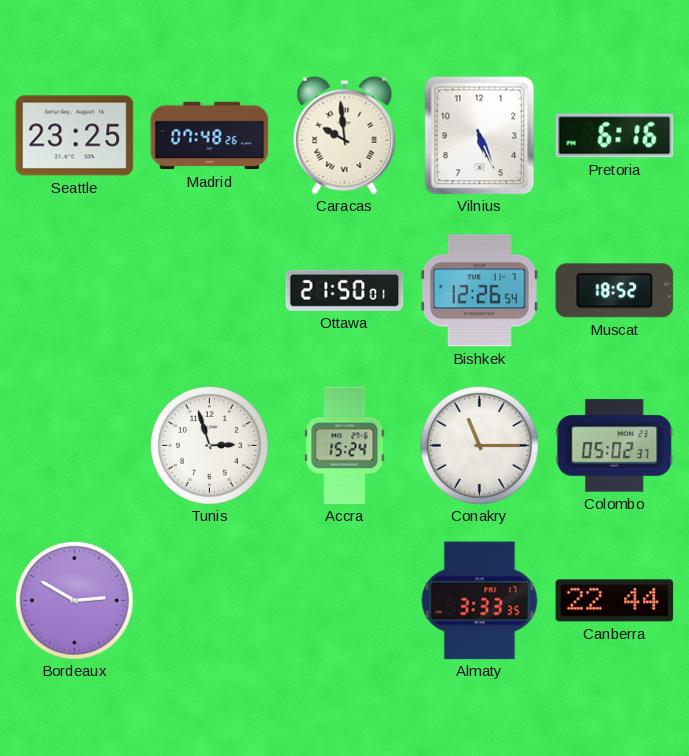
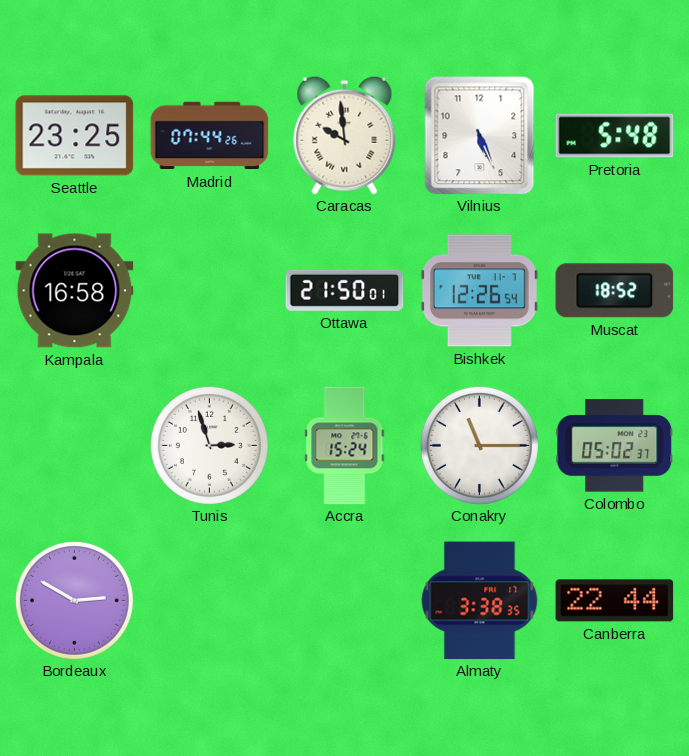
Madrid: 07:48 -> 07:44
Pretoria: 6:16 -> 5:48
Kampala: none -> 16:58
Almaty: 3:33 -> 3:38
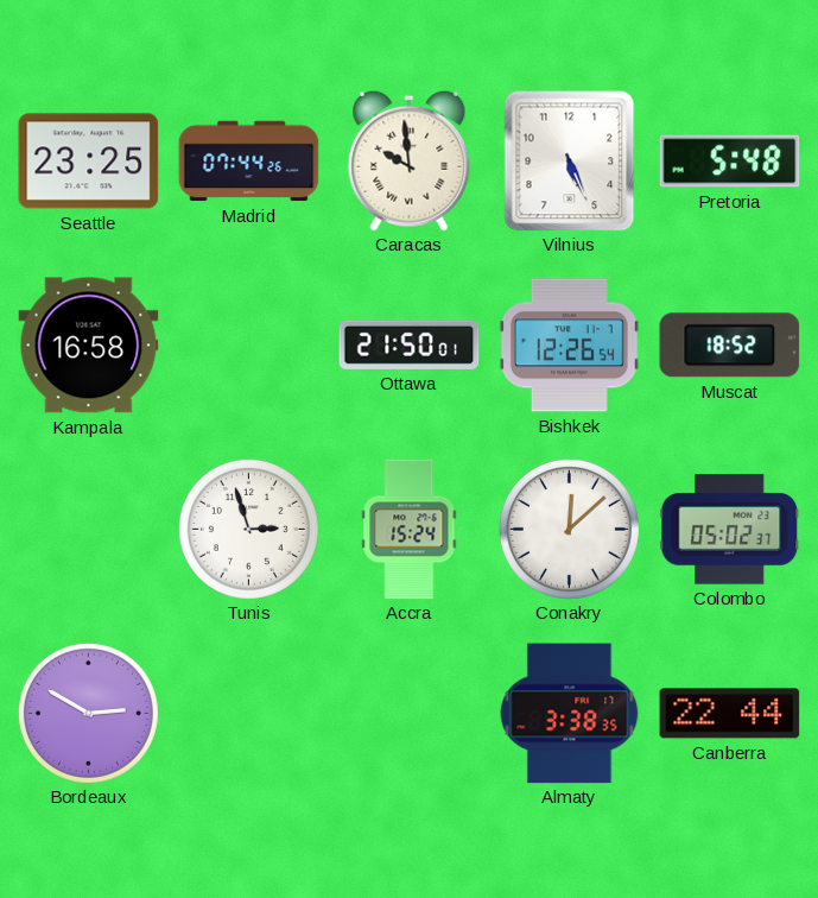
Conakry: 11:15 -> 12:08
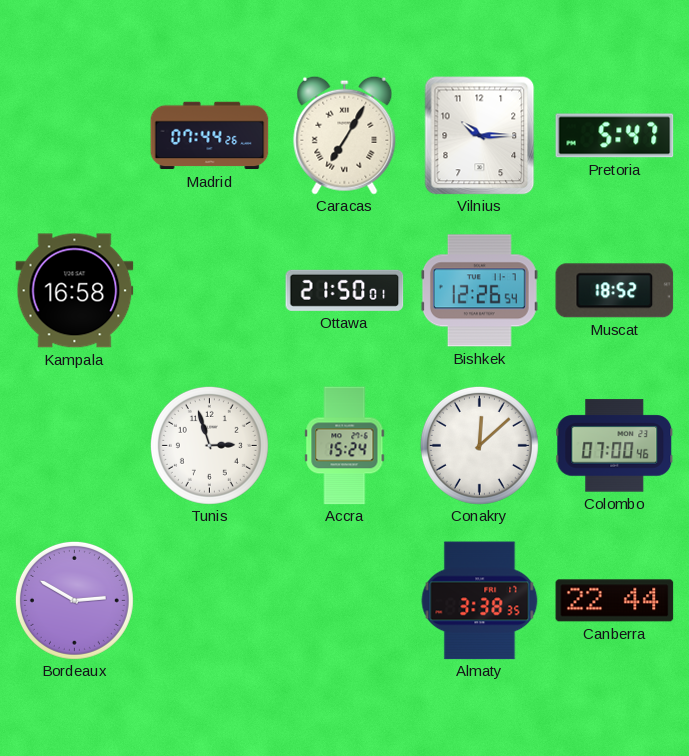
Seattle: 23:25 -> none
Caracas: 9:59 -> 7:05
Vilnius: 5:26 -> 10:15
Pretoria: 5:48 -> 5:47
Colombo: 05:02 -> 07:00
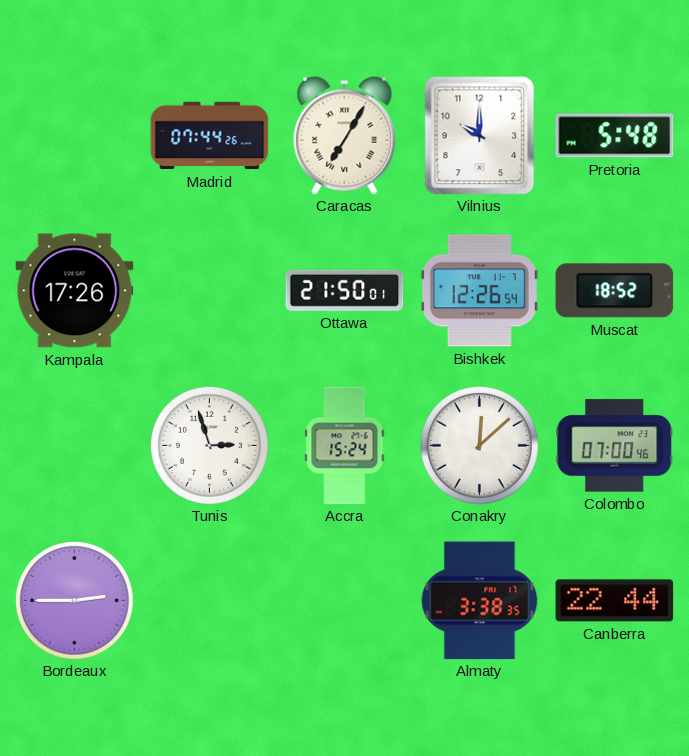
Vilnius: 10:15 -> 10:00
Pretoria: 5:47 -> 5:48
Kampala: 16:58 -> 17:26
Bordeaux: 2:50 -> 2:45
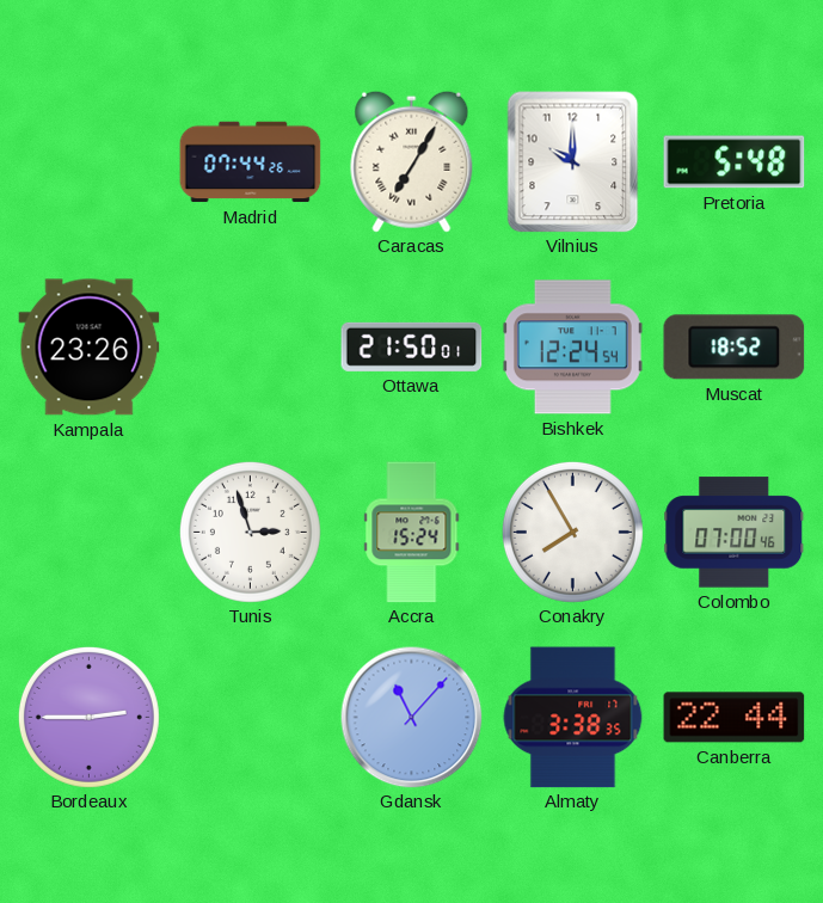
Kampala: 17:26 -> 23:26
Bishkek: 12:26 -> 12:24
Conakry: 12:08 -> 7:55
Gdansk: none -> 11:07
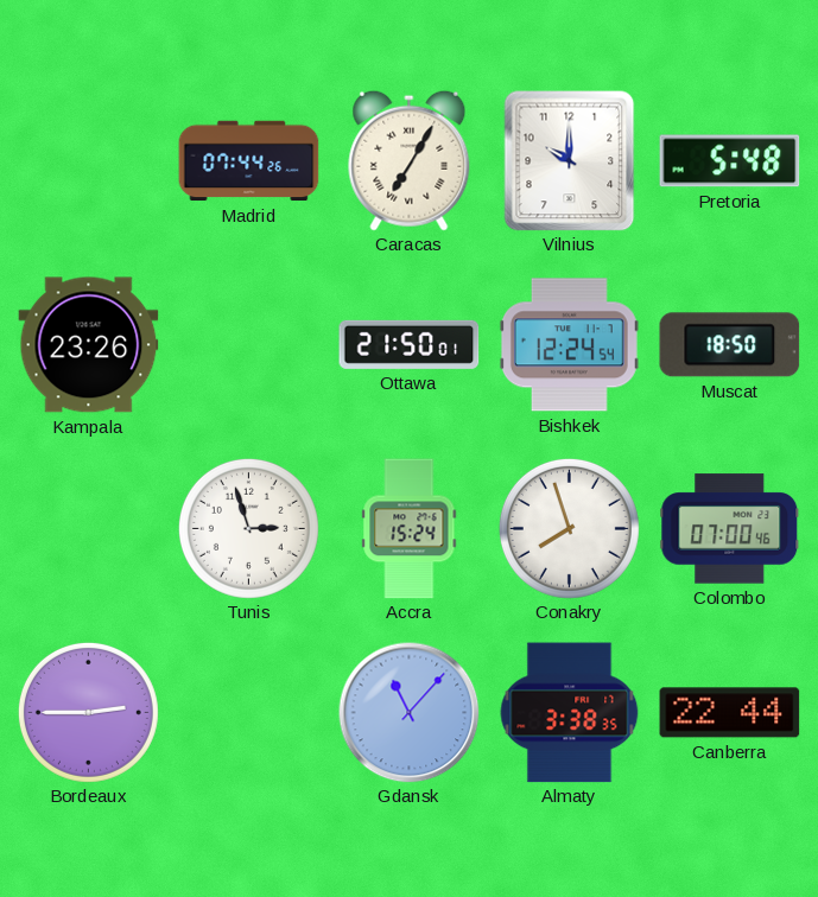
Muscat: 18:52 -> 18:50
Conakry: 7:55 -> 7:57
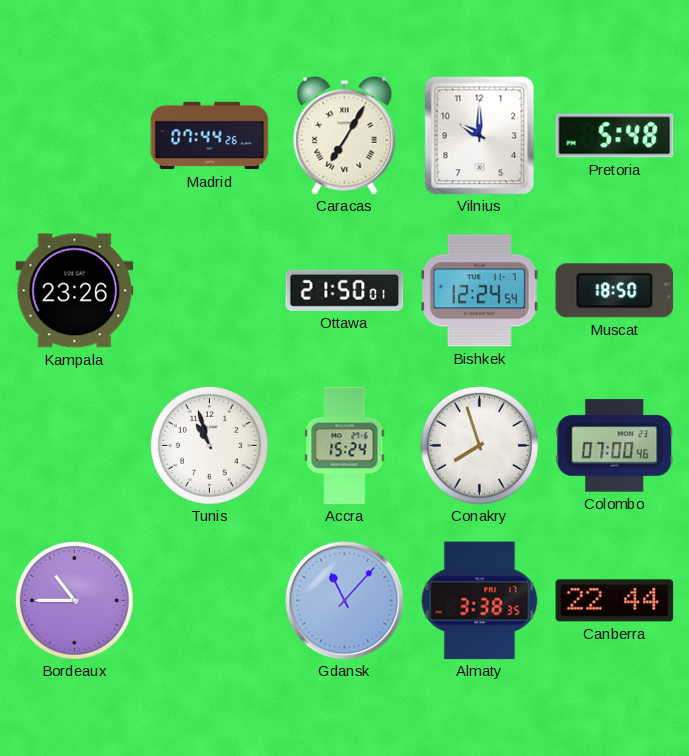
Tunis: 2:57 -> 10:57
Bordeaux: 2:45 -> 10:45
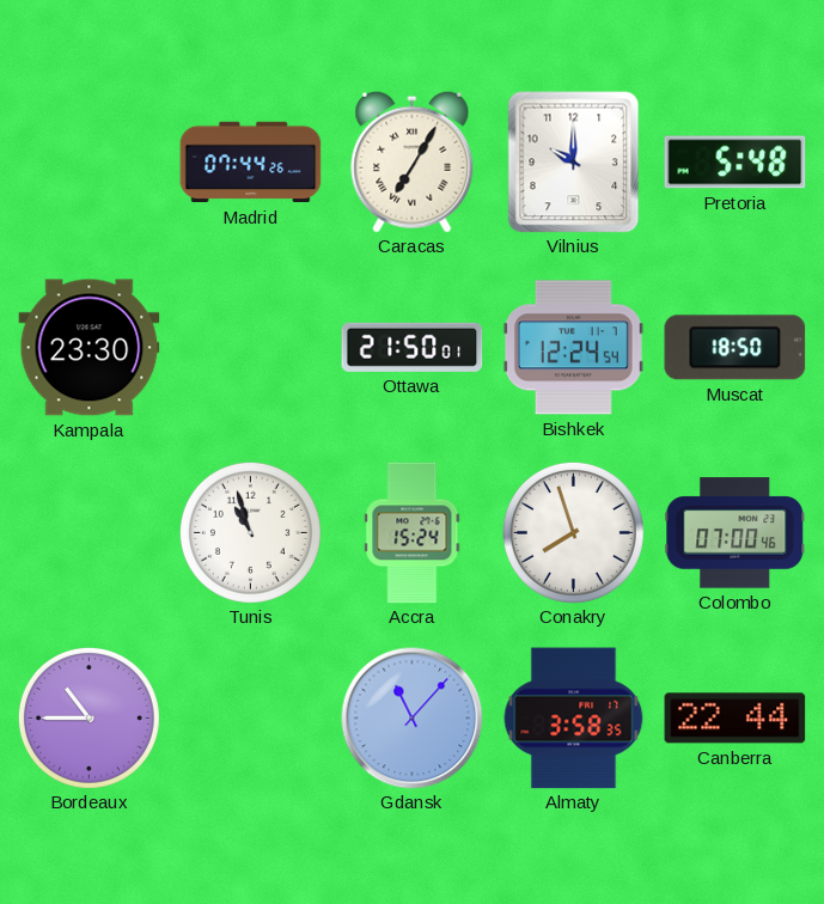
Kampala: 23:26 -> 23:30
Almaty: 3:38 -> 3:58
